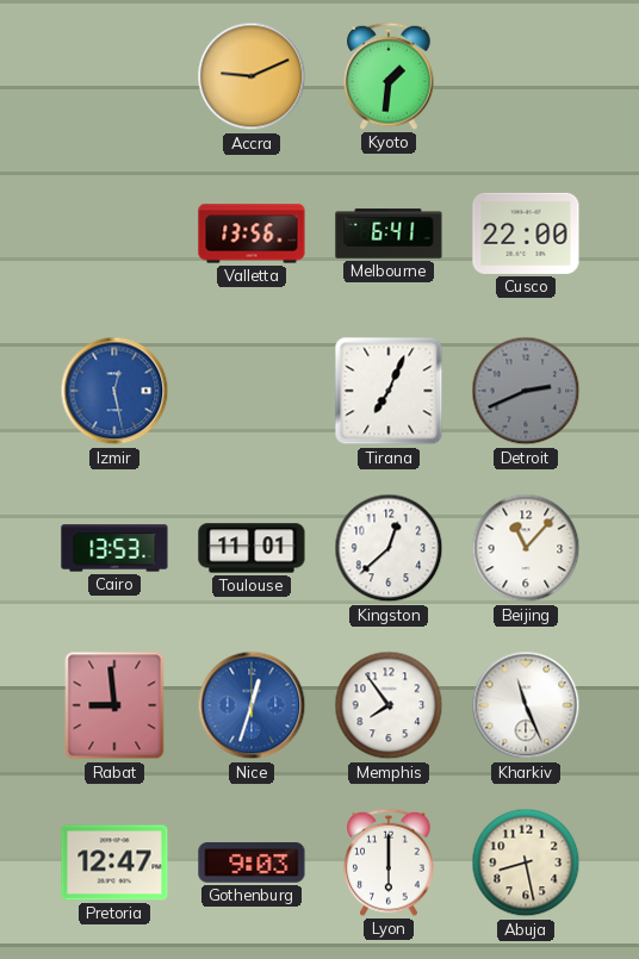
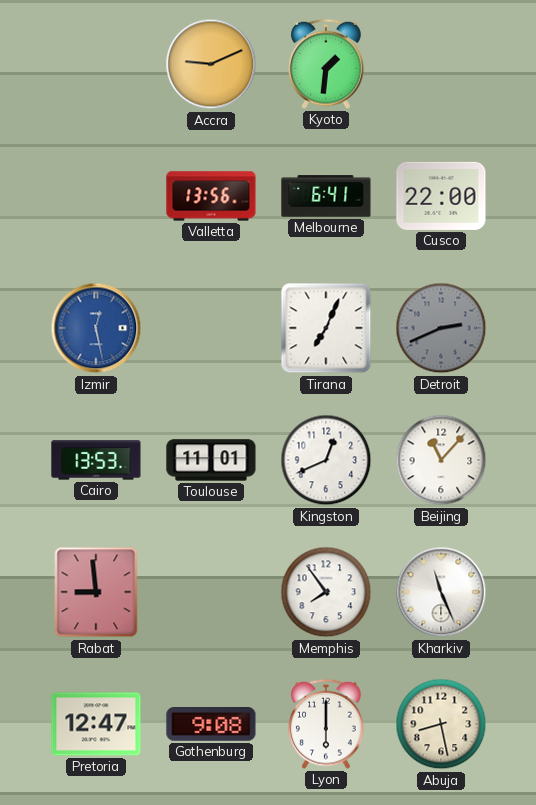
Kingston: 12:38 -> 12:41
Nice: 12:33 -> none
Gothenburg: 9:03 -> 9:08
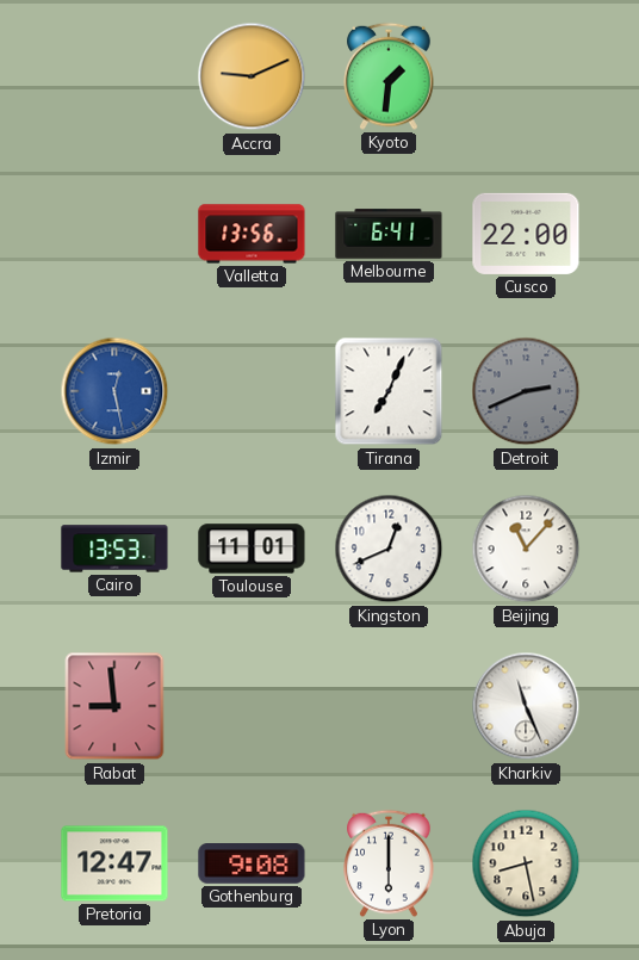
Memphis: 7:54 -> none
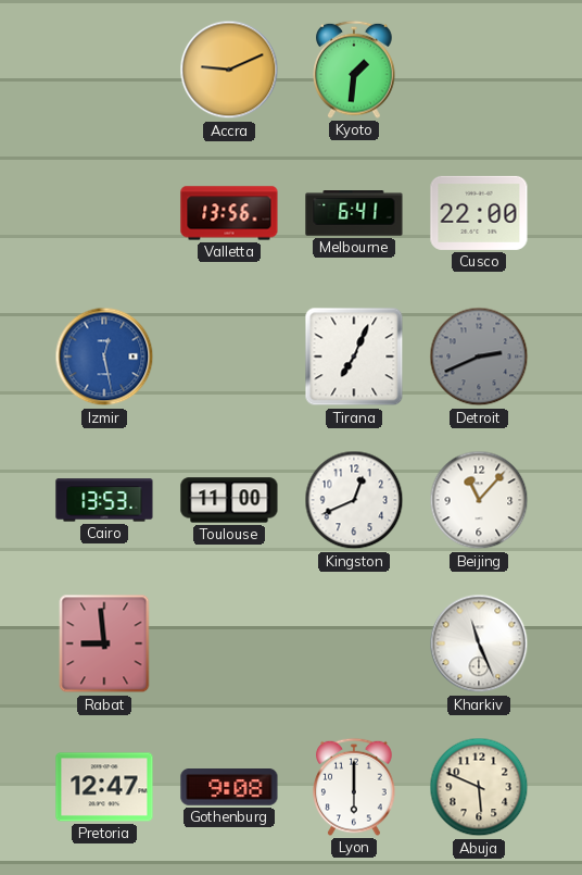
Toulouse: 11:01 -> 11:00
Abuja: 8:28 -> 5:49
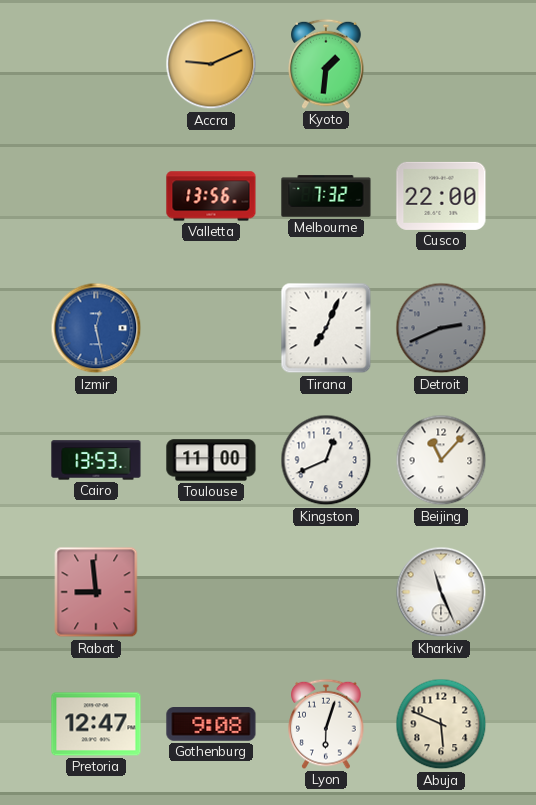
Melbourne: 6:41 -> 7:32
Lyon: 6:00 -> 6:03
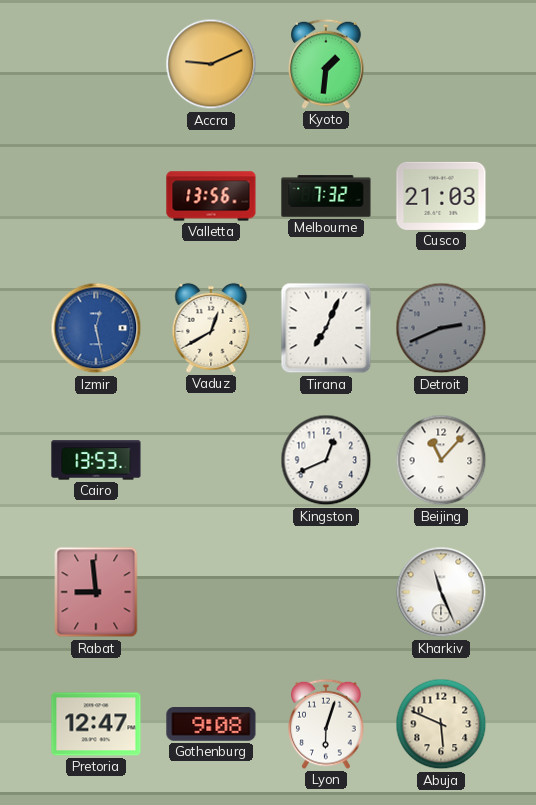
Cusco: 22:00 -> 21:03
Vaduz: none -> 12:40
Toulouse: 11:00 -> none
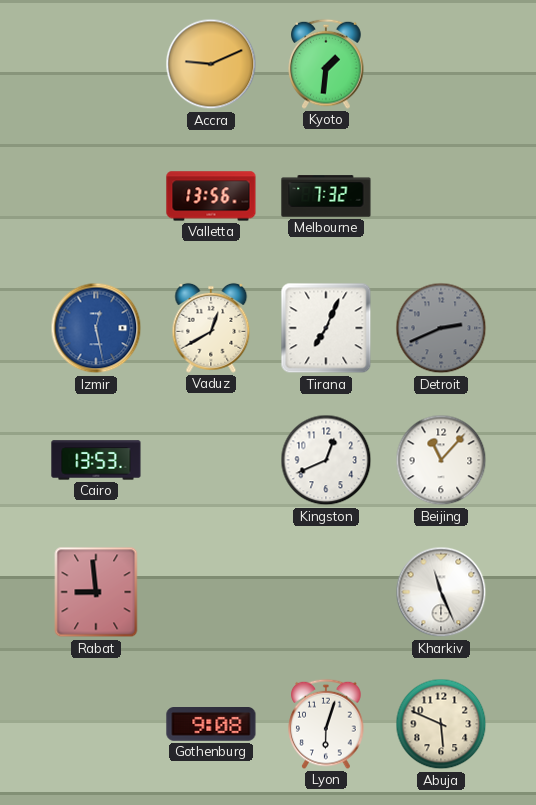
Cusco: 21:03 -> none
Pretoria: 12:47 -> none
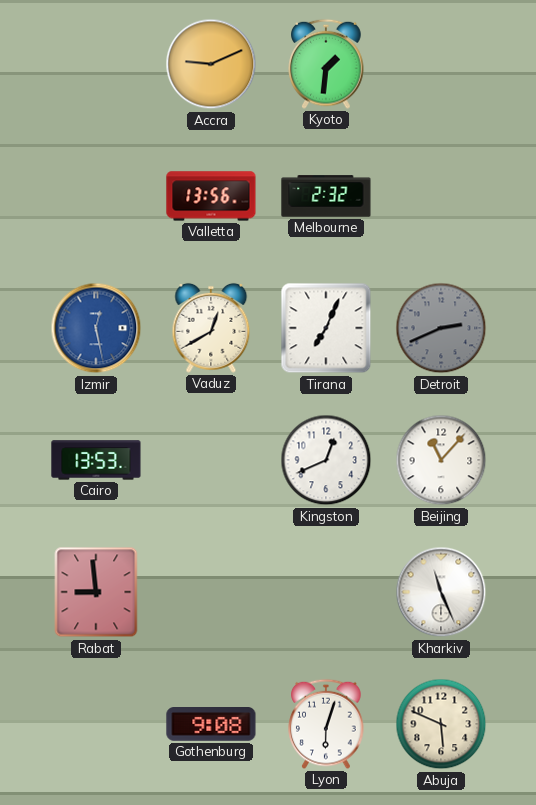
Melbourne: 7:32 -> 2:32
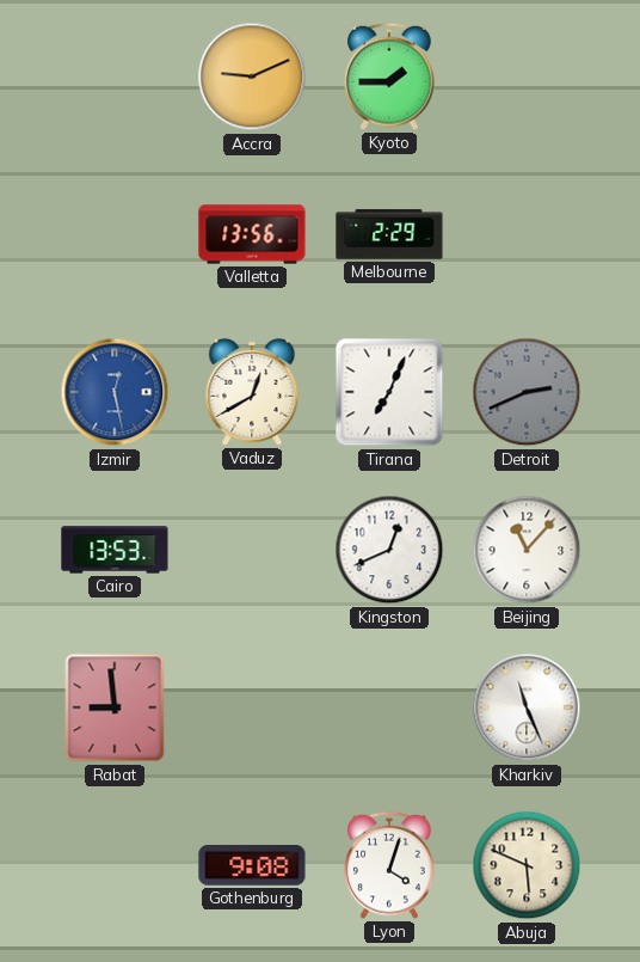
Kyoto: 1:31 -> 1:45
Melbourne: 2:32 -> 2:29
Lyon: 6:03 -> 4:03
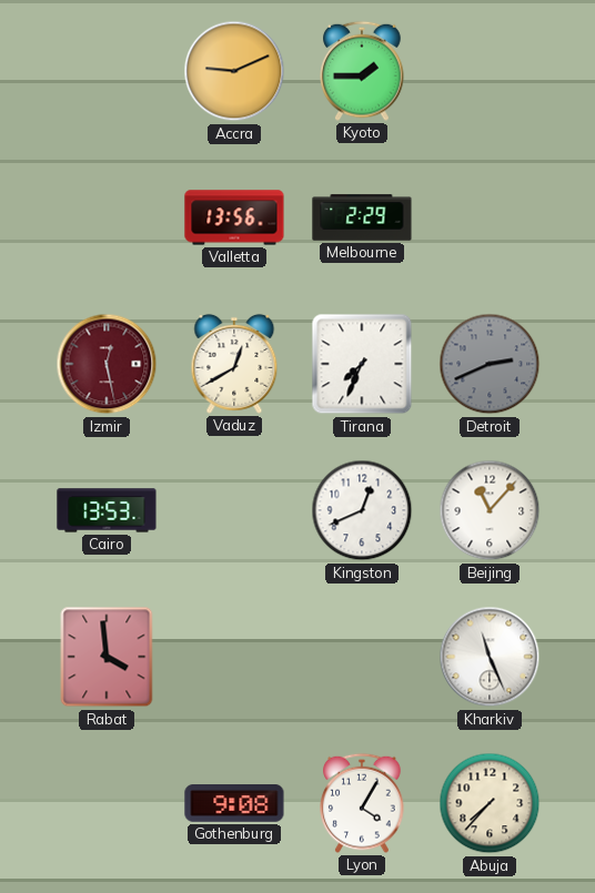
Izmir dial: blue -> burgundy
Tirana: 7:04 -> 7:34
Rabat: 8:59 -> 3:59
Lyon: 4:03 -> 4:05
Abuja: 5:49 -> 7:37
